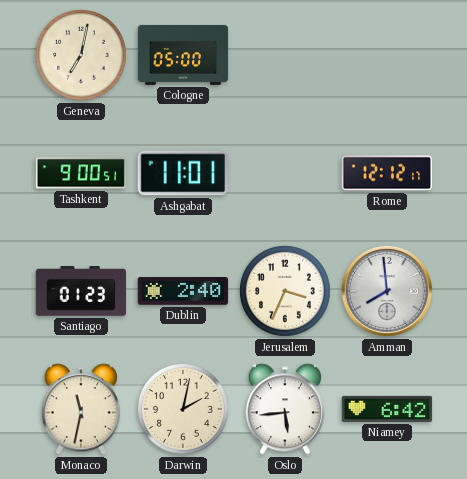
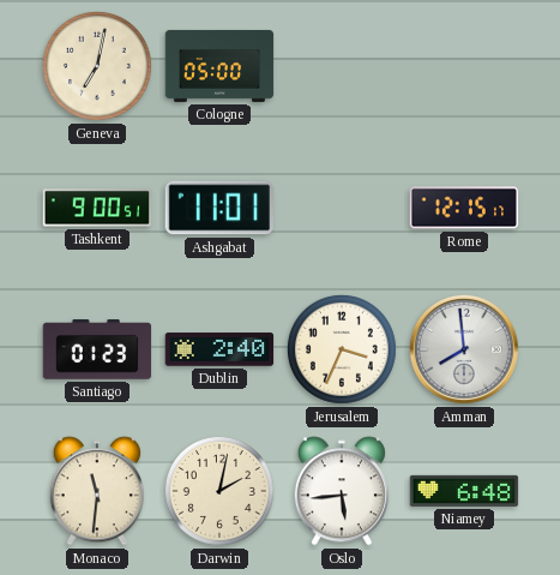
Rome: 12:12 -> 12:15
Monaco: 11:32 -> 11:31
Niamey: 6:42 -> 6:48
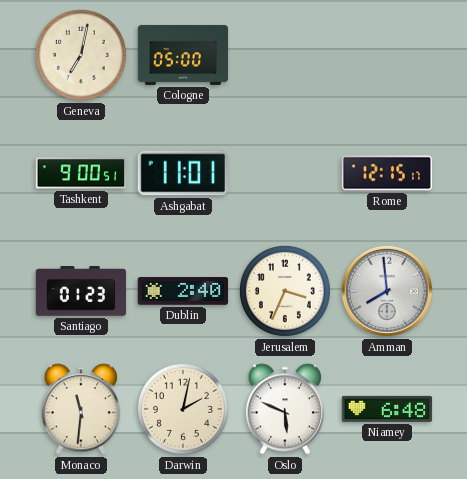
Oslo: 5:44 -> 5:49
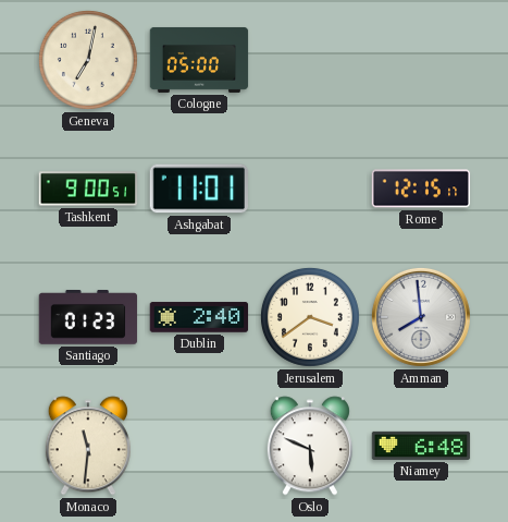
Jerusalem: 3:34 -> 3:39
Darwin: 2:02 -> none
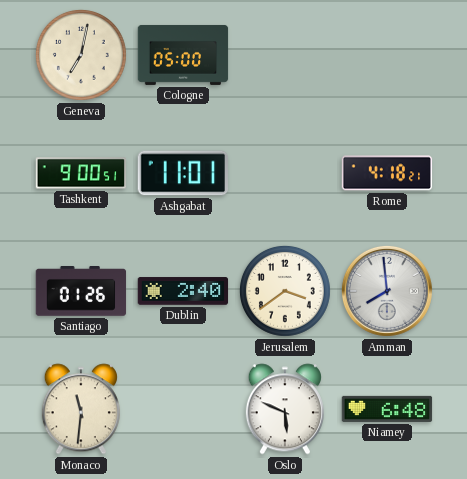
Rome: 12:15 -> 4:18
Santiago: 01:23 -> 01:26
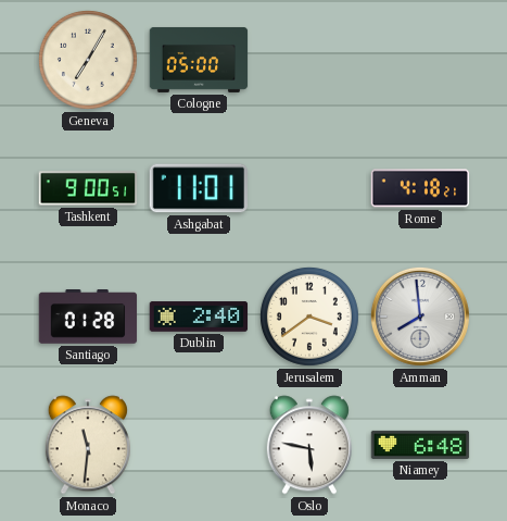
Geneva: 7:02 -> 7:05
Santiago: 01:26 -> 01:28
Oslo: 5:49 -> 5:47
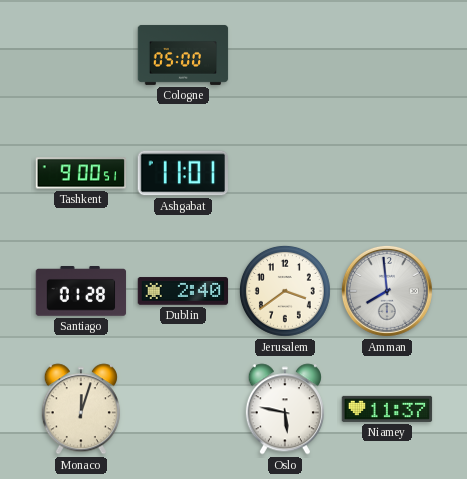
Geneva: 7:05 -> none
Rome: 4:18 -> none
Monaco: 11:31 -> 12:03
Niamey: 6:48 -> 11:37
